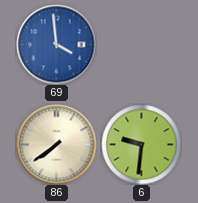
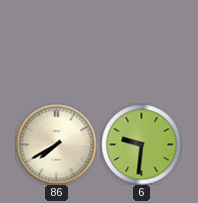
69: 3:59 -> none
86: 7:39 -> 7:40
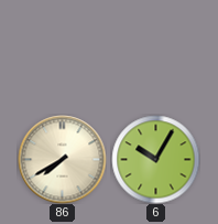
6: 9:31 -> 10:05
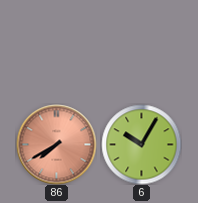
86 dial: cream -> salmon
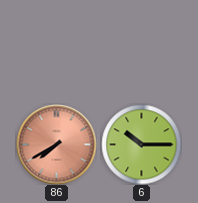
6: 10:05 -> 10:15
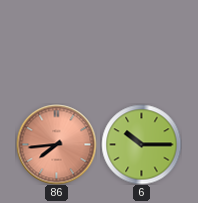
86: 7:40 -> 7:44
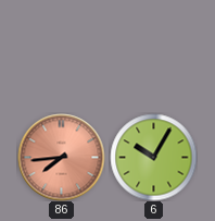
6: 10:15 -> 10:05
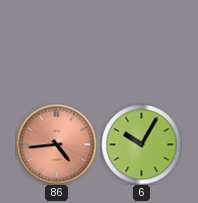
86: 7:44 -> 4:44
